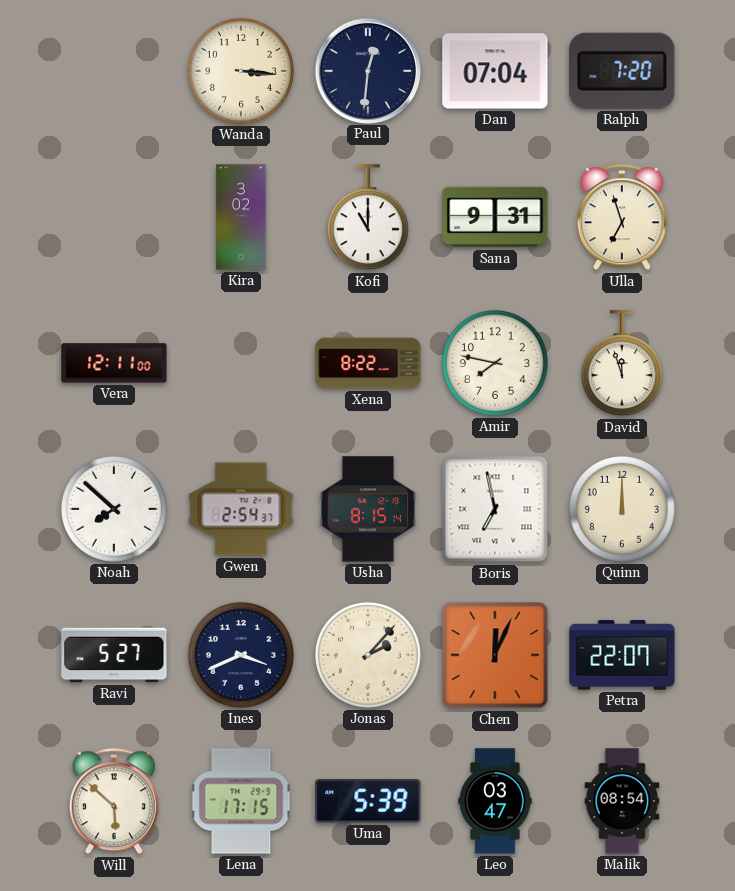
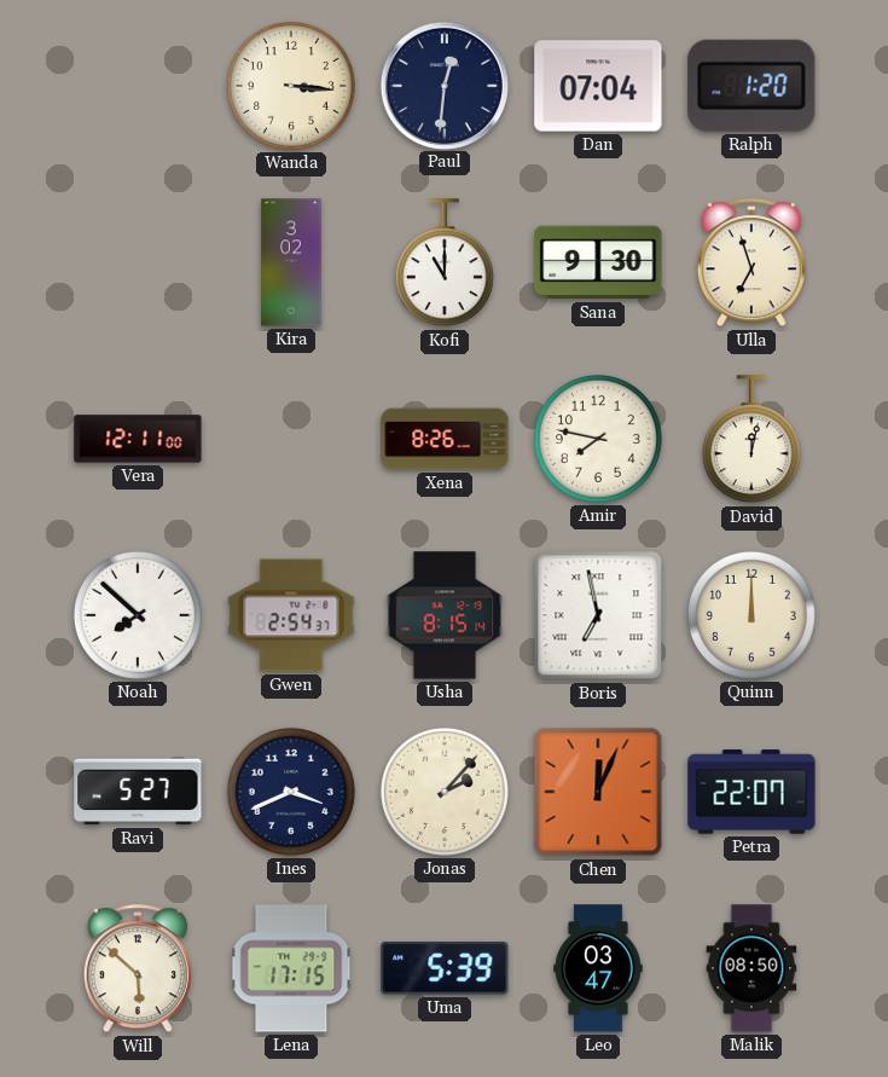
Ralph: 7:20 -> 1:20
Sana: 9:31 -> 9:30
Xena: 8:22 -> 8:26
David: 11:57 -> 12:02
Malik: 08:54 -> 08:50
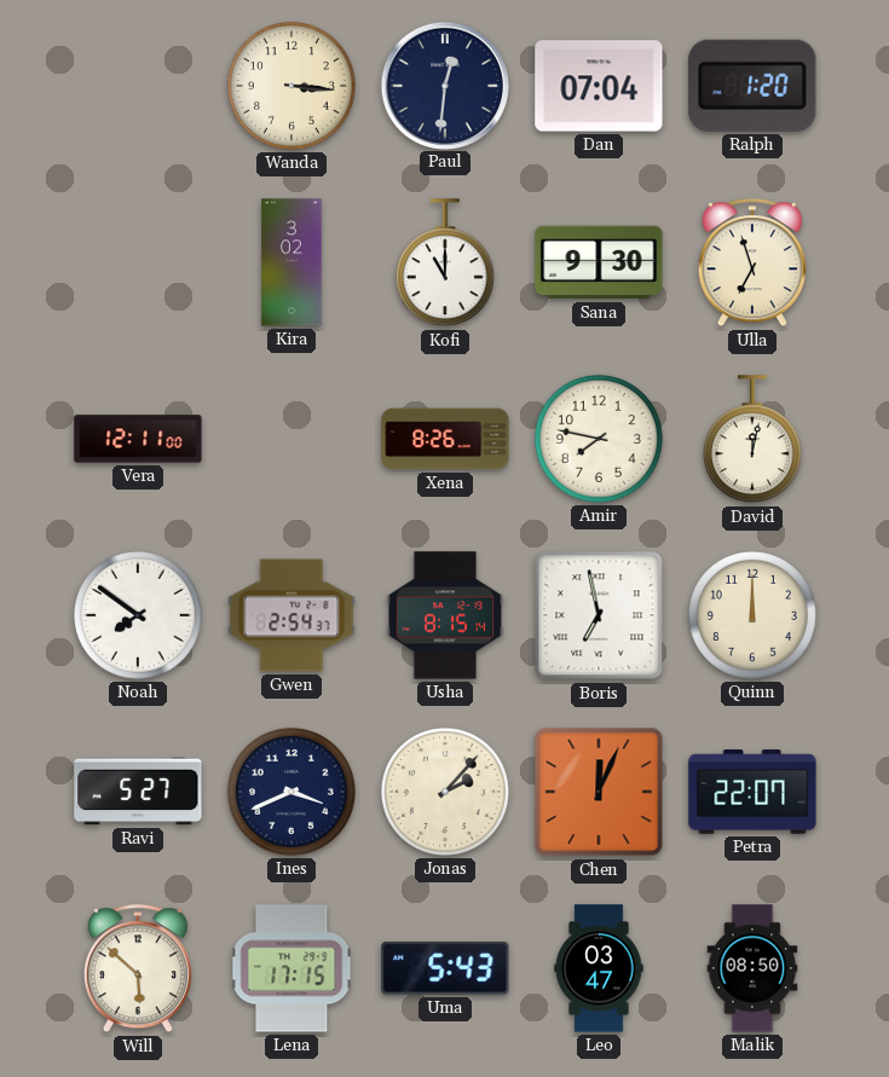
Noah: 7:52 -> 7:51
Uma: 5:39 -> 5:43
